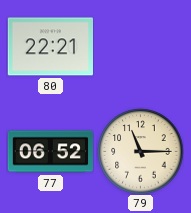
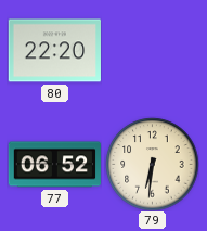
80: 22:21 -> 22:20
79: 11:15 -> 6:31
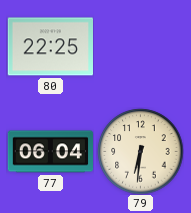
80: 22:20 -> 22:25
77: 06:52 -> 06:04
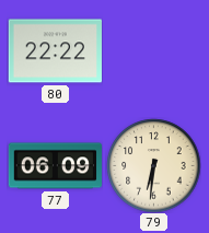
80: 22:25 -> 22:22
77: 06:04 -> 06:09
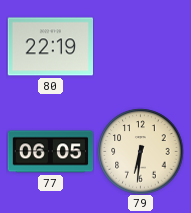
80: 22:22 -> 22:19
77: 06:09 -> 06:05
